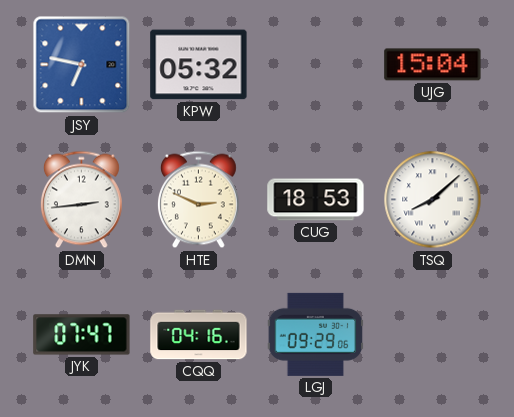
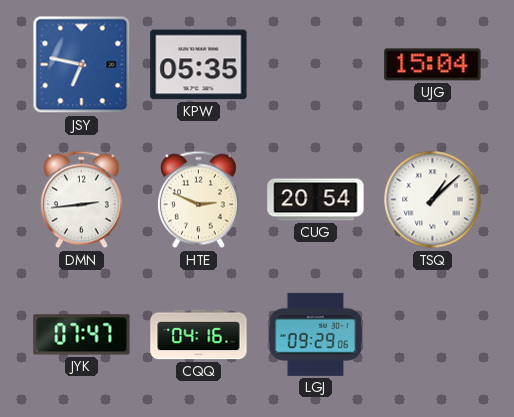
KPW: 05:32 -> 05:35
CUG: 18:53 -> 20:54
TSQ: 8:08 -> 1:08
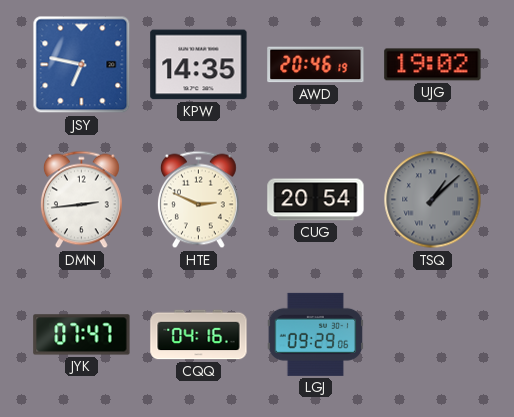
KPW: 05:35 -> 14:35
AWD: none -> 20:46
UJG: 15:04 -> 19:02
TSQ dial: white -> grey
